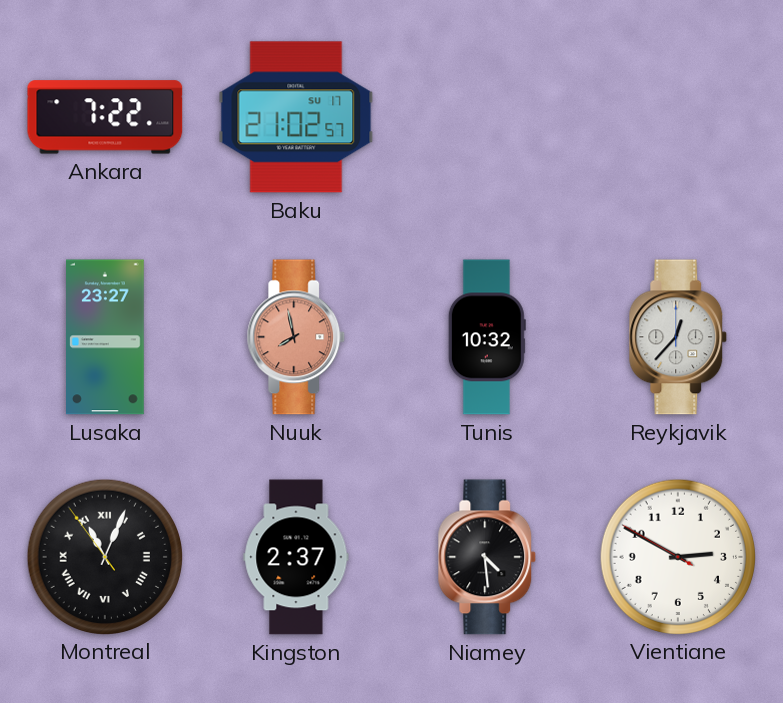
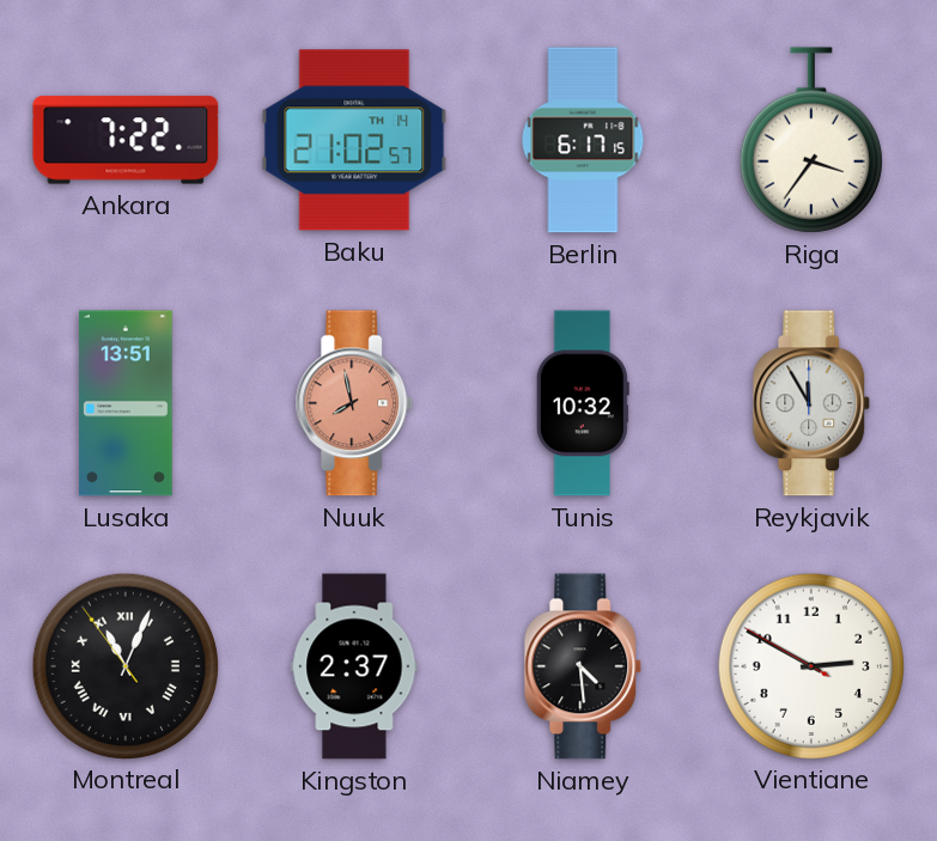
Baku date: SU 17 -> TH 14
Berlin: none -> 6:17
Riga: none -> 3:36
Lusaka: 23:27 -> 13:51
Reykjavik: 12:37 -> 11:55
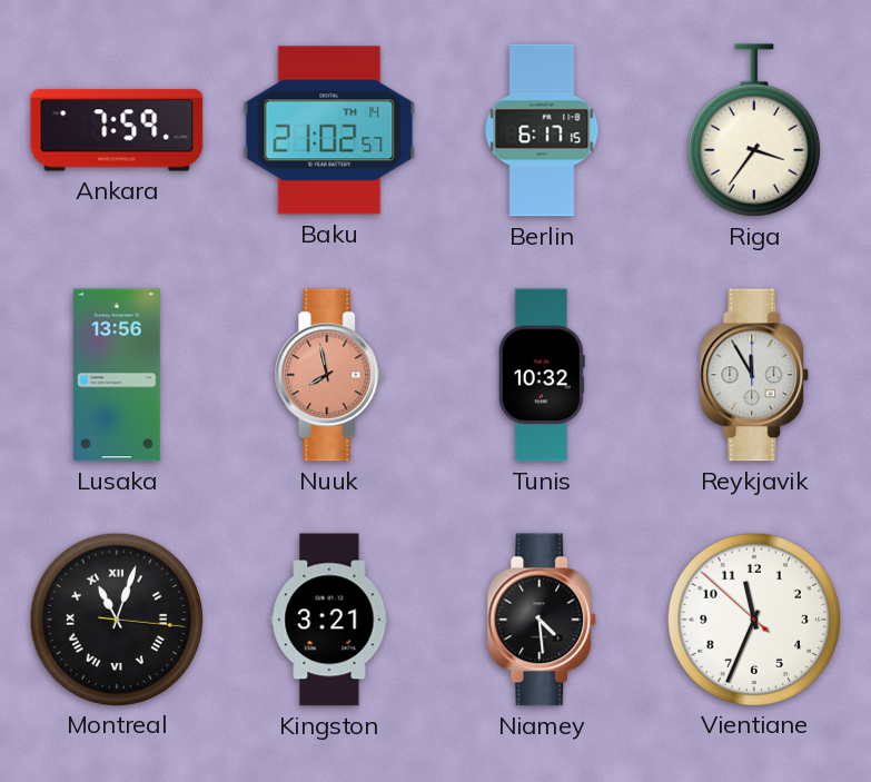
Ankara: 7:22 -> 7:59
Lusaka: 13:51 -> 13:56
Montreal: 11:03:54 -> 11:03:16
Kingston: 2:37 -> 3:21
Vientiane: 2:49 -> 11:33
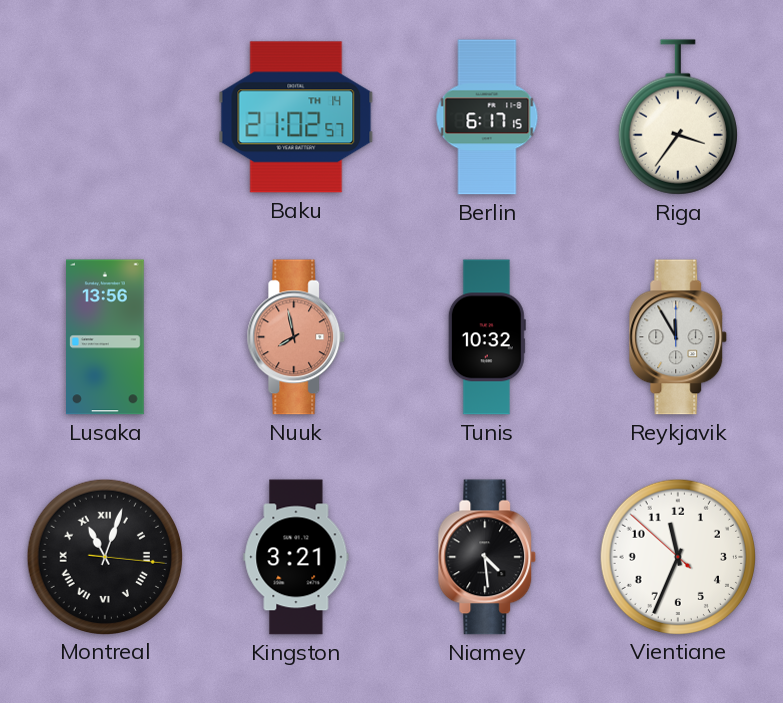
Ankara: 7:59 -> none
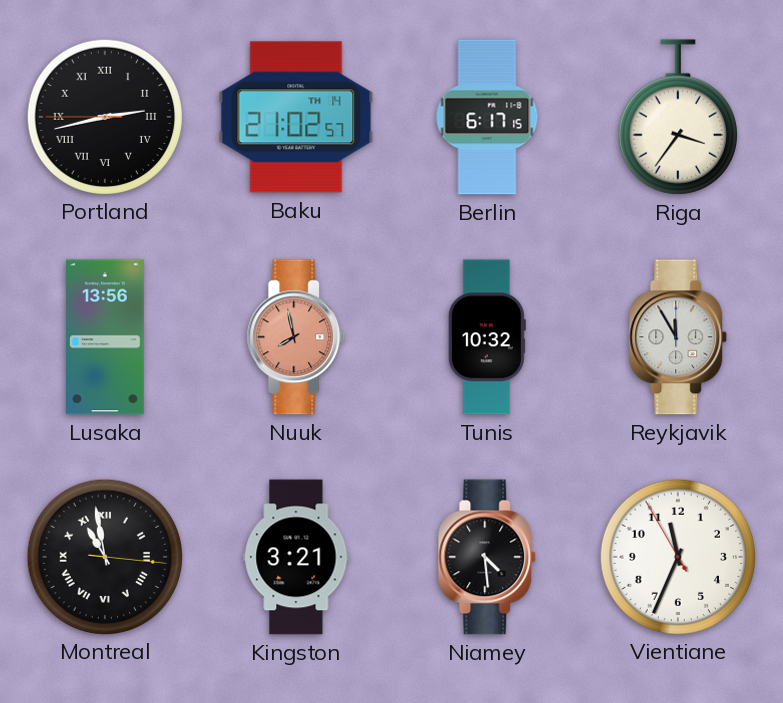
Portland: none -> 2:42
Montreal: 11:03 -> 10:58
Vientiane: 11:33:52 -> 11:33:55
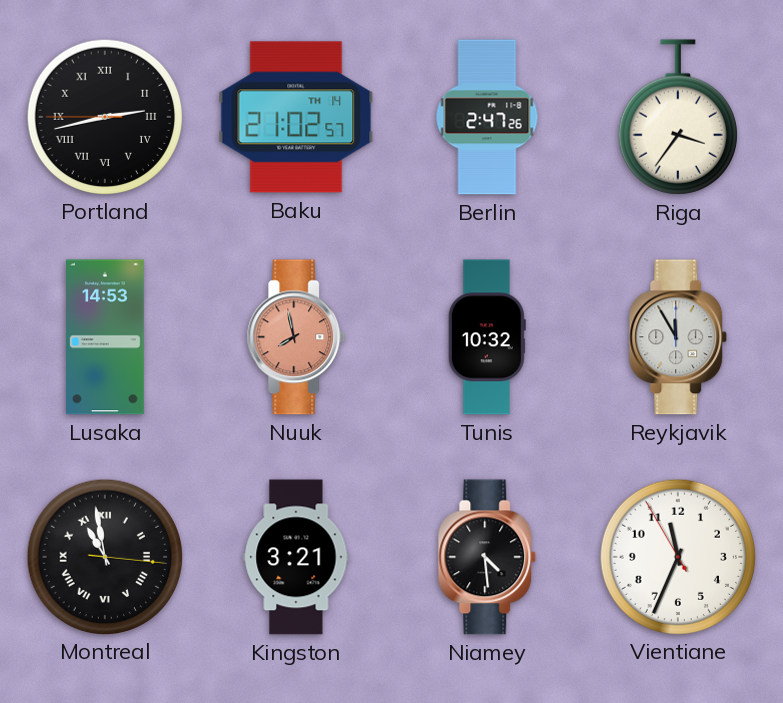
Berlin: 6:17 -> 2:47
Lusaka: 13:56 -> 14:53
